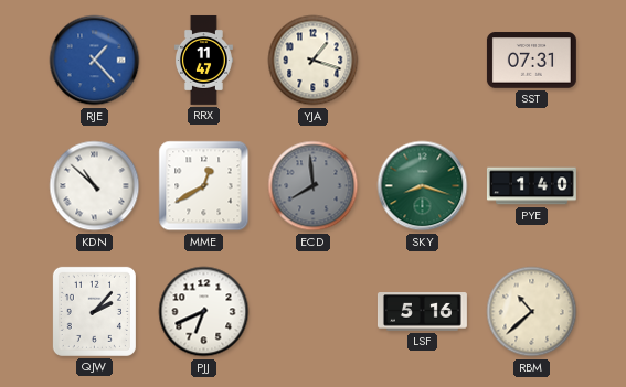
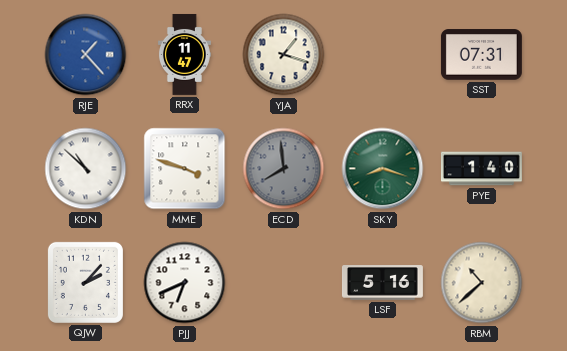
MME: 12:40 -> 3:48
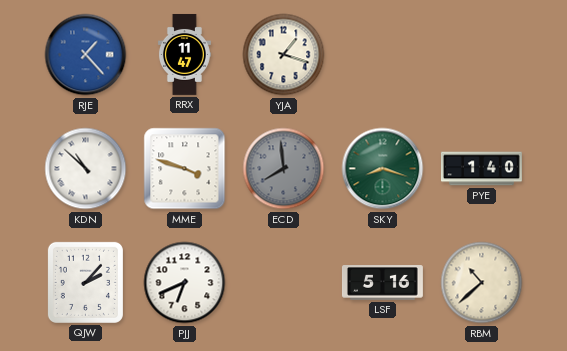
SST: 07:31 -> none
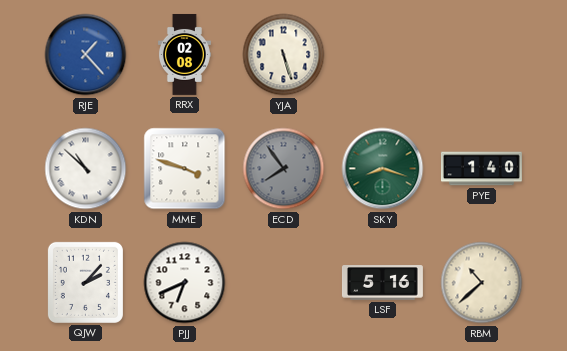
RRX: 11:47 -> 02:08
YJA: 1:18 -> 5:27
ECD: 7:59 -> 7:54
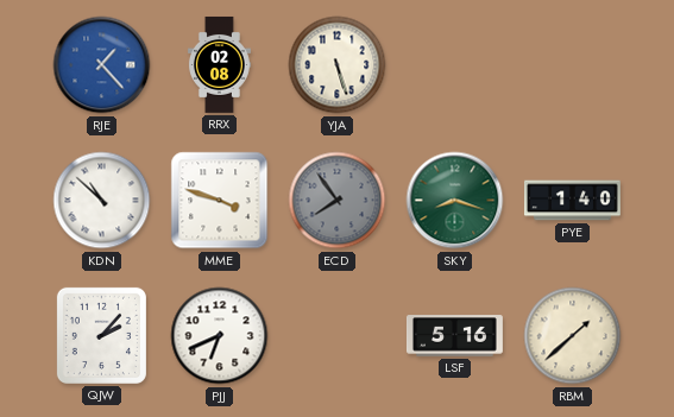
RBM: 10:38 -> 1:38
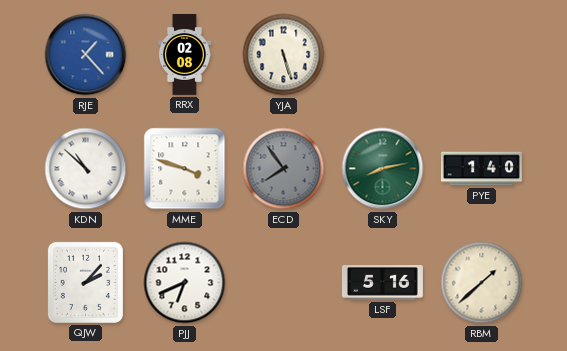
SKY: 8:18 -> 8:13
